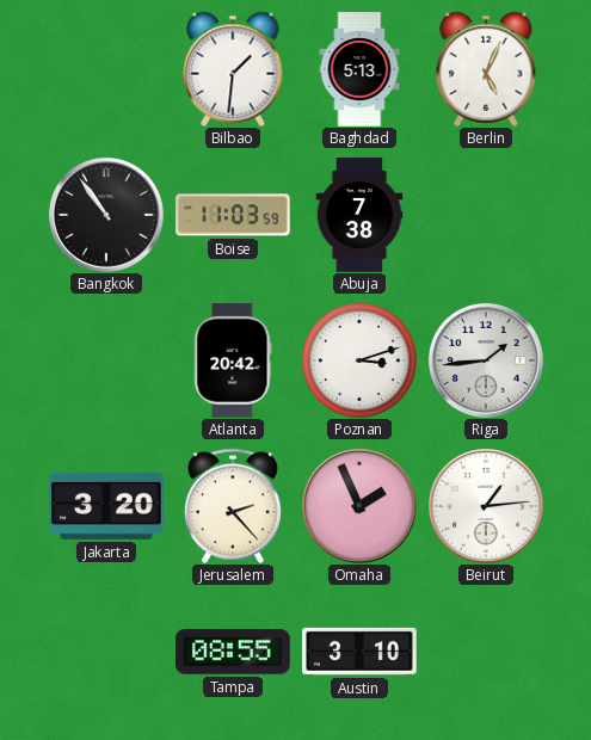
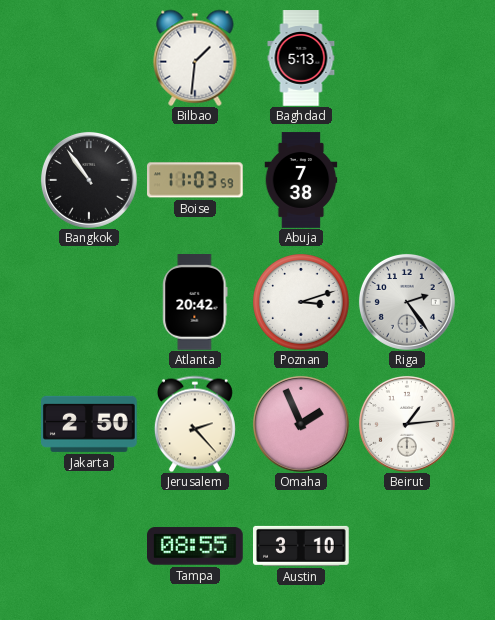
Berlin: 5:04 -> none
Riga: 1:44 -> 2:24
Jakarta: 3:20 -> 2:50
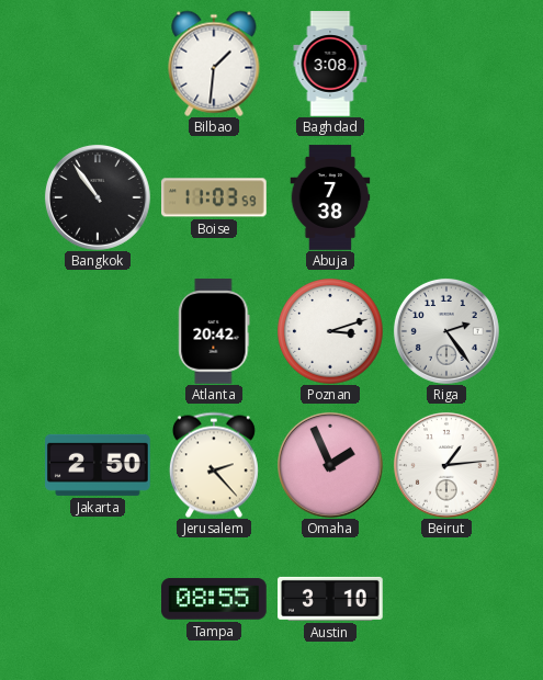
Baghdad: 5:13 -> 3:08
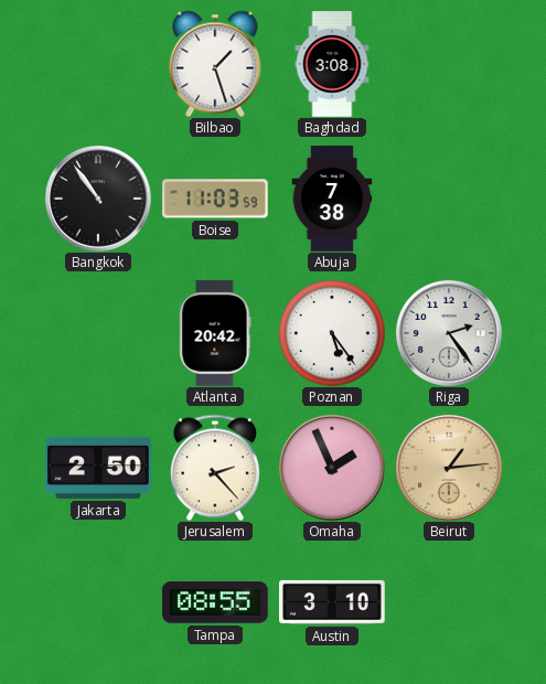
Bilbao: 1:31 -> 1:27
Poznan: 3:12 -> 5:24
Beirut dial: white -> champagne
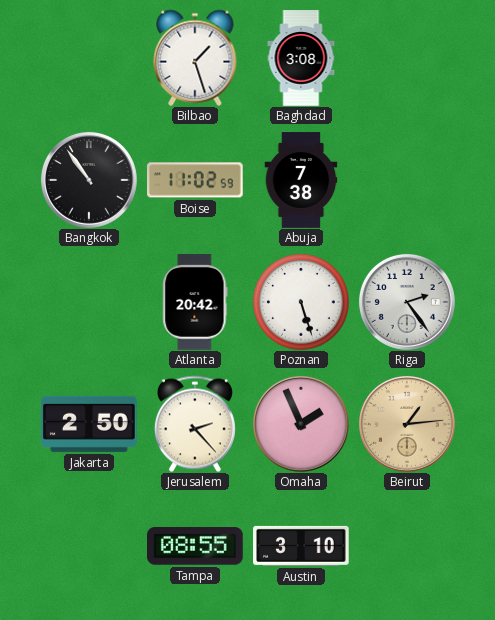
Boise: 11:03 -> 11:02
Poznan: 5:24 -> 5:27
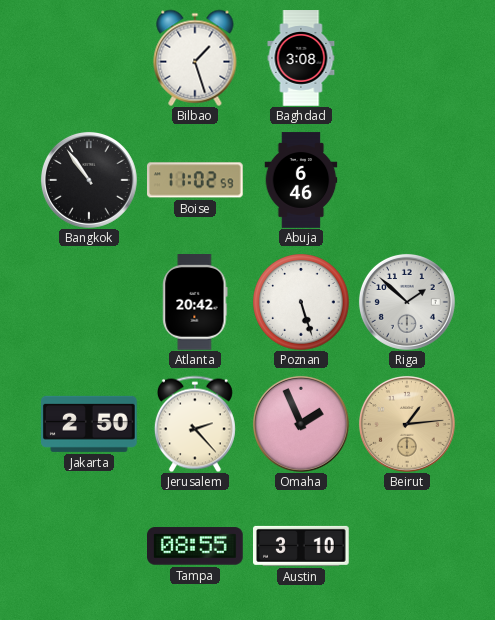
Abuja: 7:38 -> 6:46
Riga: 2:24 -> 1:52
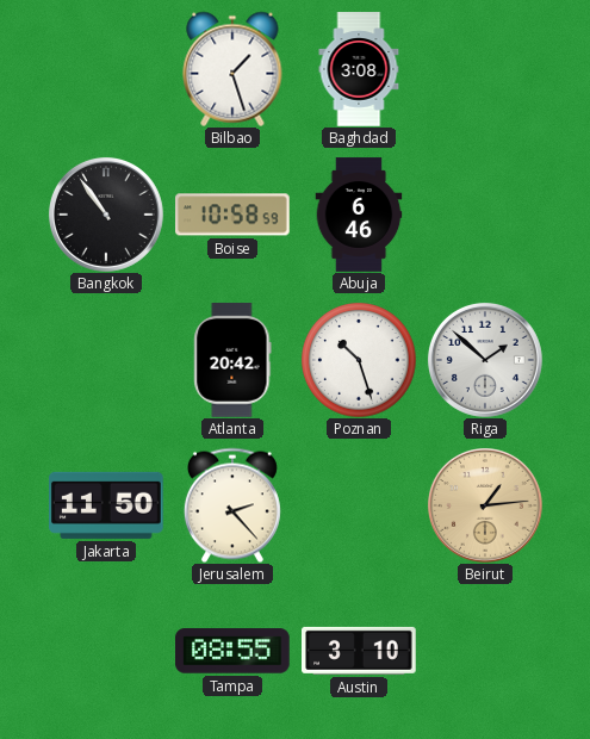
Boise: 11:02 -> 10:58
Poznan: 5:27 -> 10:27
Jakarta: 2:50 -> 11:50
Omaha: 1:56 -> none
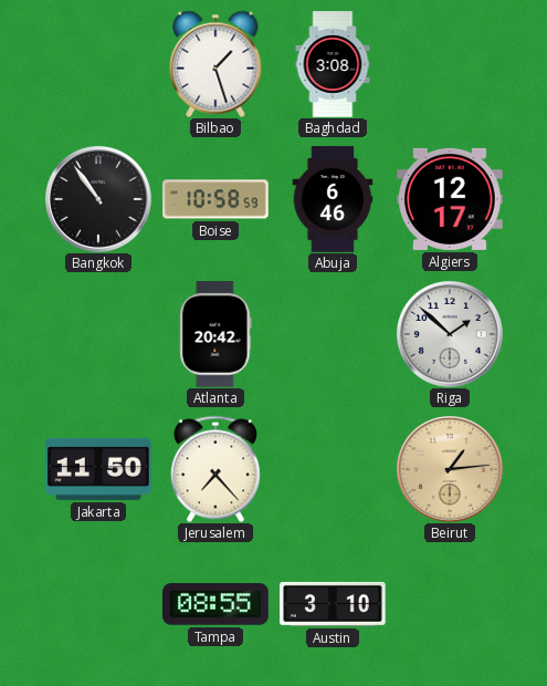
Algiers: none -> 12:17
Poznan: 10:27 -> none
Jerusalem: 2:23 -> 7:23
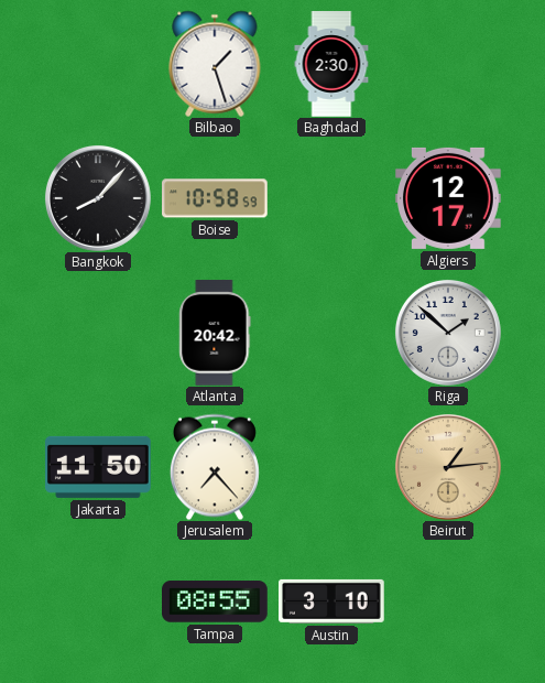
Baghdad: 3:08 -> 2:30
Bangkok: 10:54 -> 8:07
Abuja: 6:46 -> none
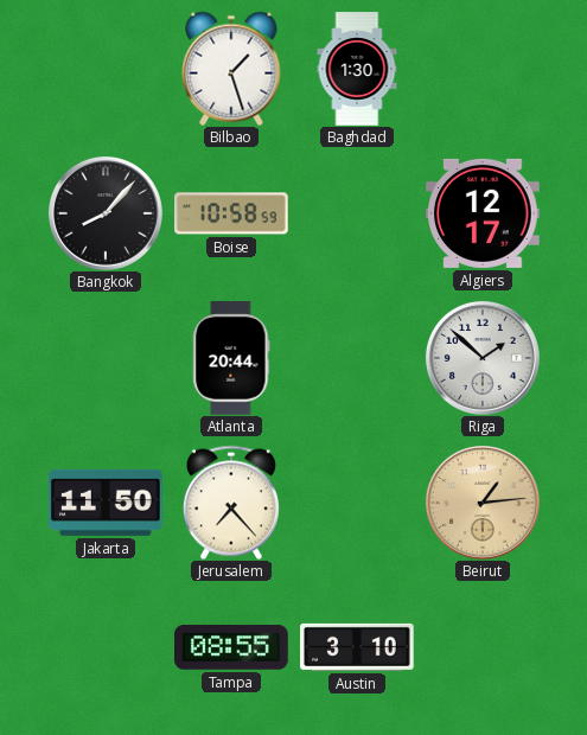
Baghdad: 2:30 -> 1:30
Atlanta: 20:42 -> 20:44
